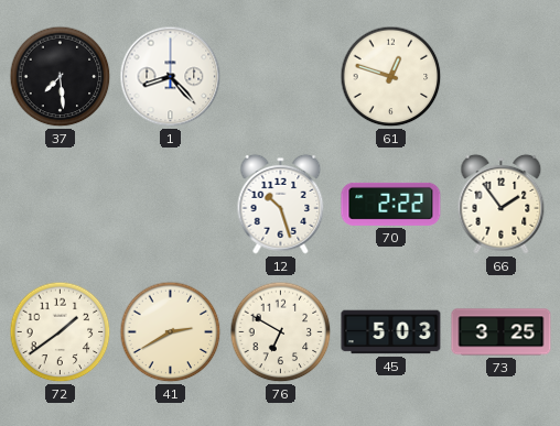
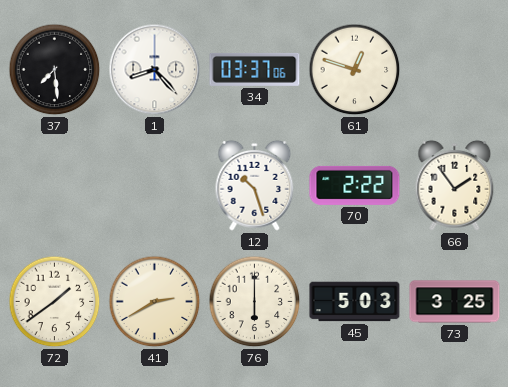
34: none -> 03:37
76: 6:50 -> 6:00
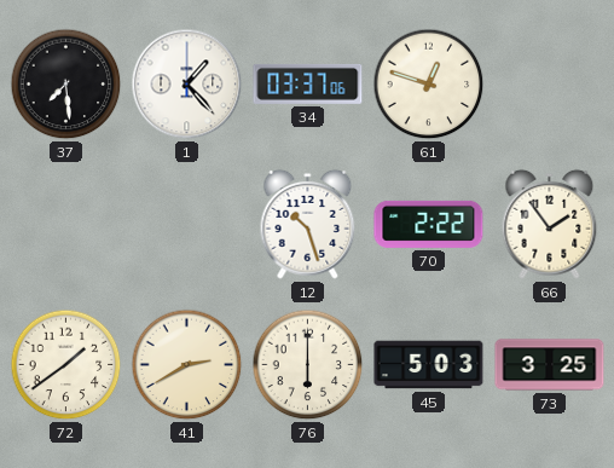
1: 8:23 -> 1:23
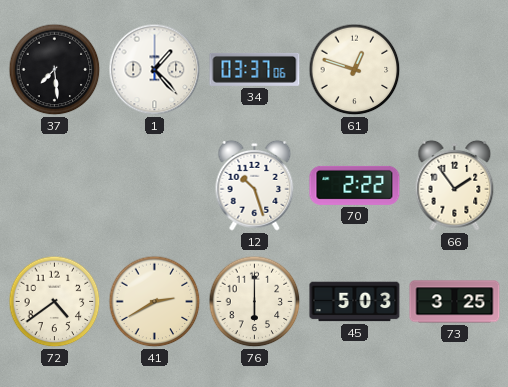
72: 1:39 -> 4:39
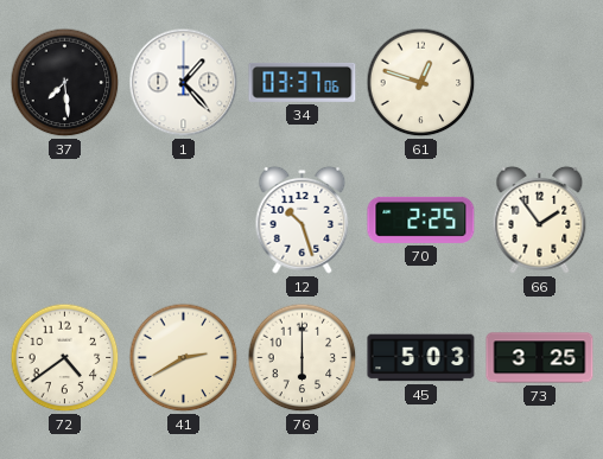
70: 2:22 -> 2:25
